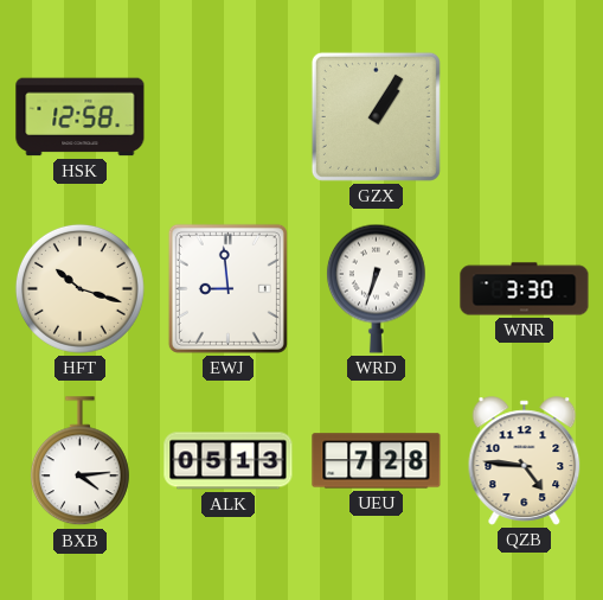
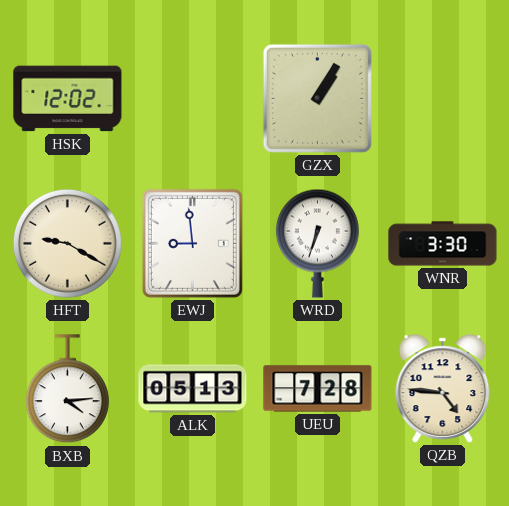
HSK: 12:58 -> 12:02
HFT: 10:18 -> 9:20
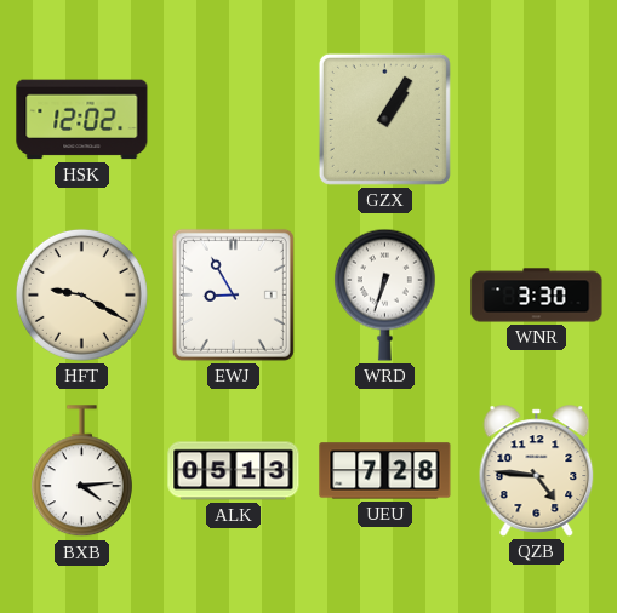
EWJ: 8:59 -> 8:55
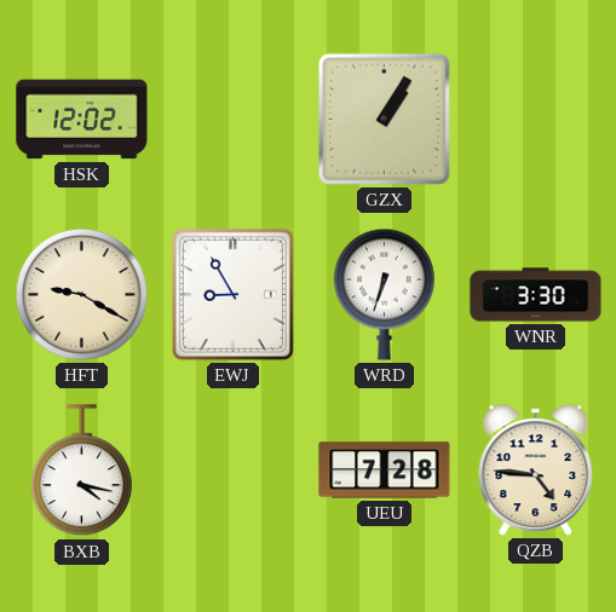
BXB: 4:14 -> 4:17
ALK: 05:13 -> none
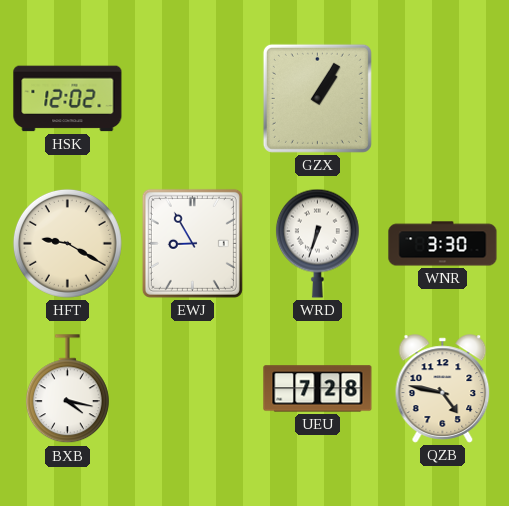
QZB: 4:46 -> 4:47
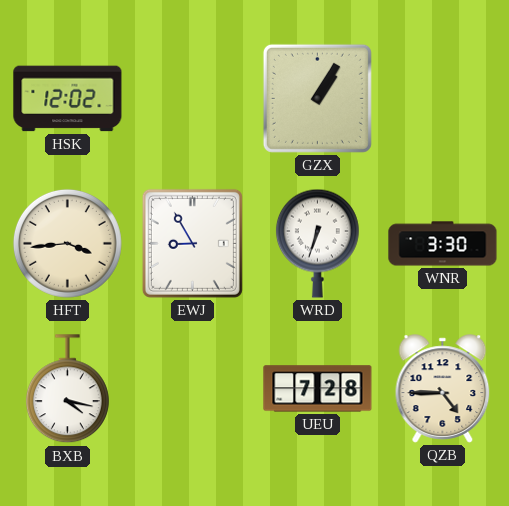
HFT: 9:20 -> 3:44
QZB: 4:47 -> 4:45
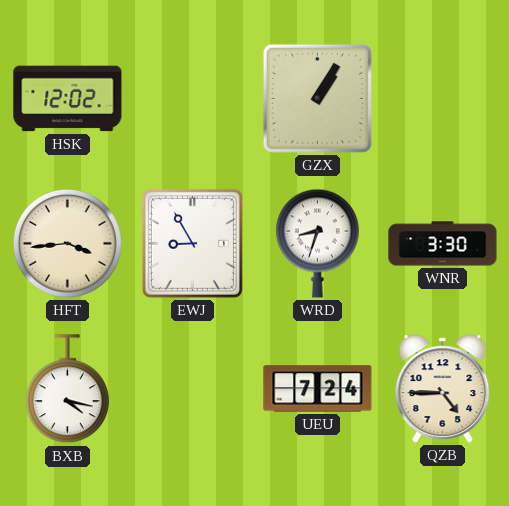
WRD: 6:33 -> 8:33
UEU: 7:28 -> 7:24
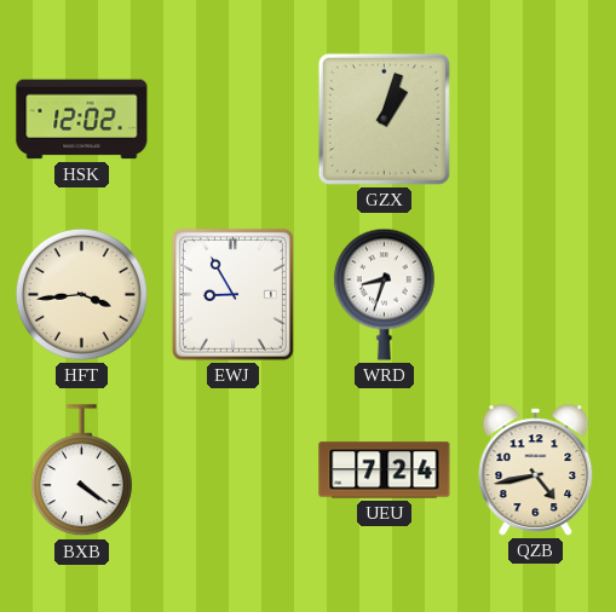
GZX: 1:05 -> 1:03
WNR: 3:30 -> none
BXB: 4:17 -> 4:21
QZB: 4:45 -> 4:43
